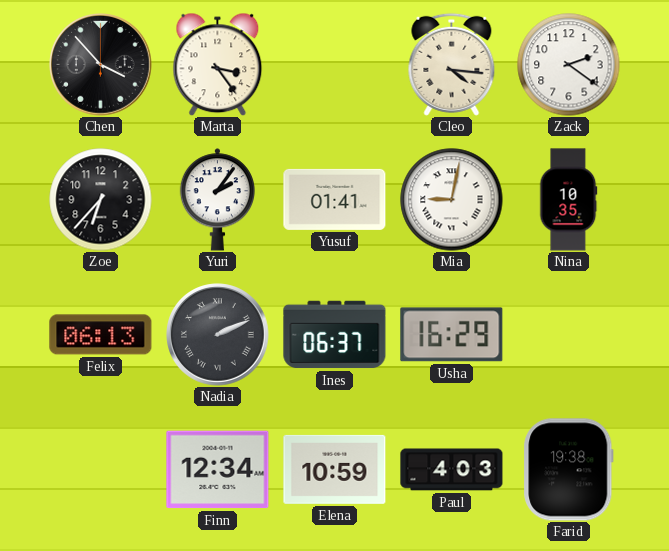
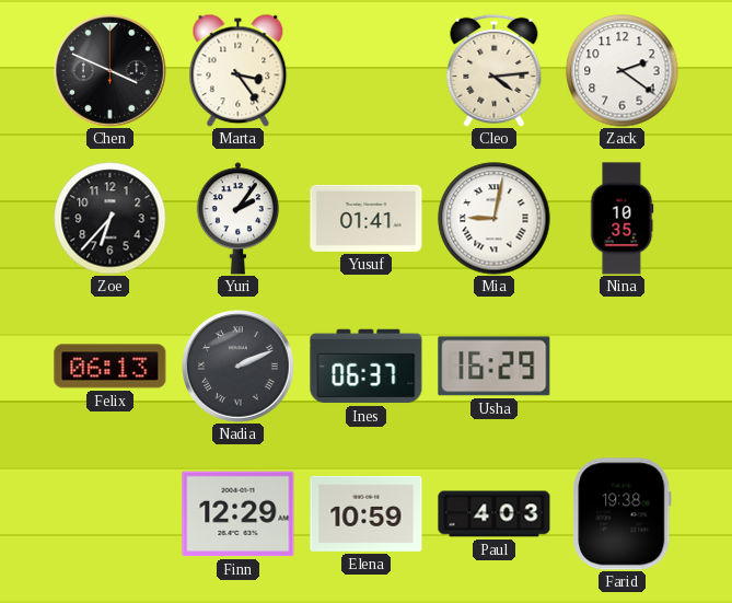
Chen: 3:53 -> 3:49
Cleo: 4:16 -> 4:14
Finn: 12:34 -> 12:29
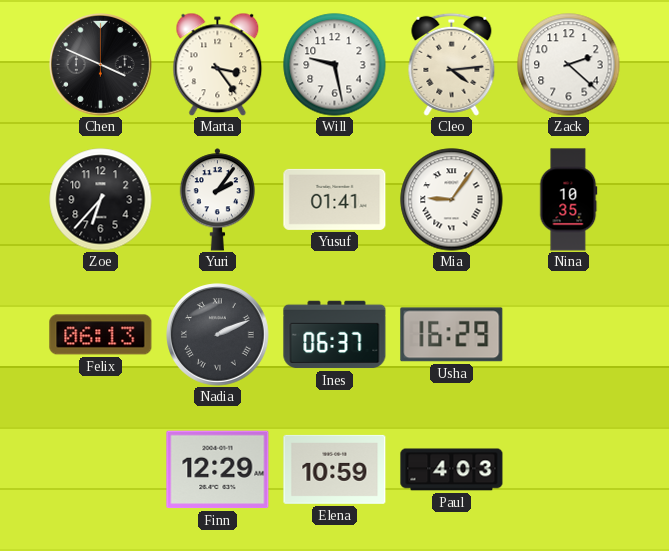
Will: none -> 9:28
Zack: 2:21 -> 2:22
Mia: 9:02 -> 9:06
Farid: 19:38 -> none
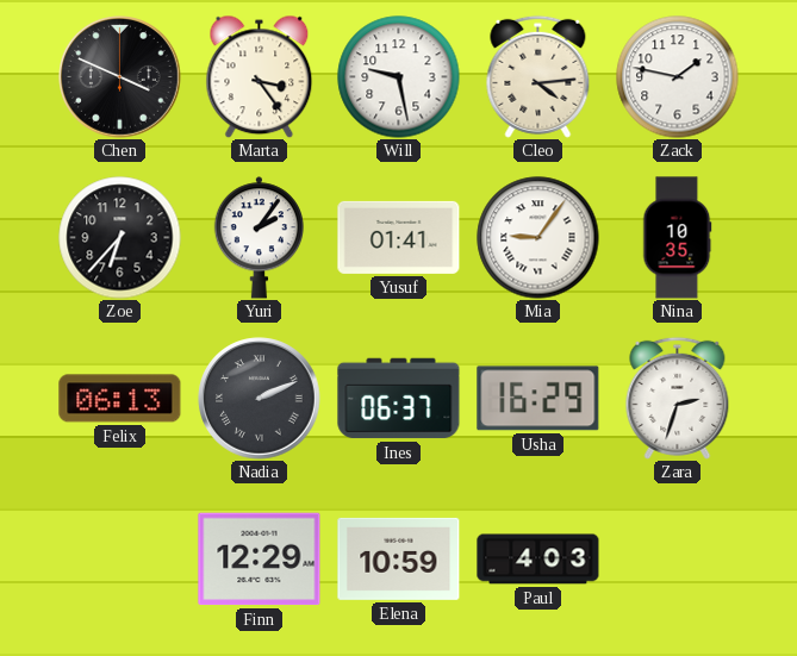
Zack: 2:22 -> 1:47
Zara: none -> 2:33
